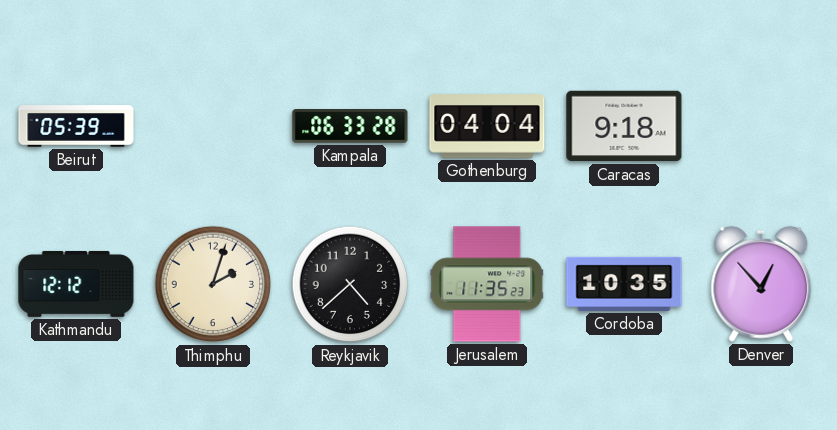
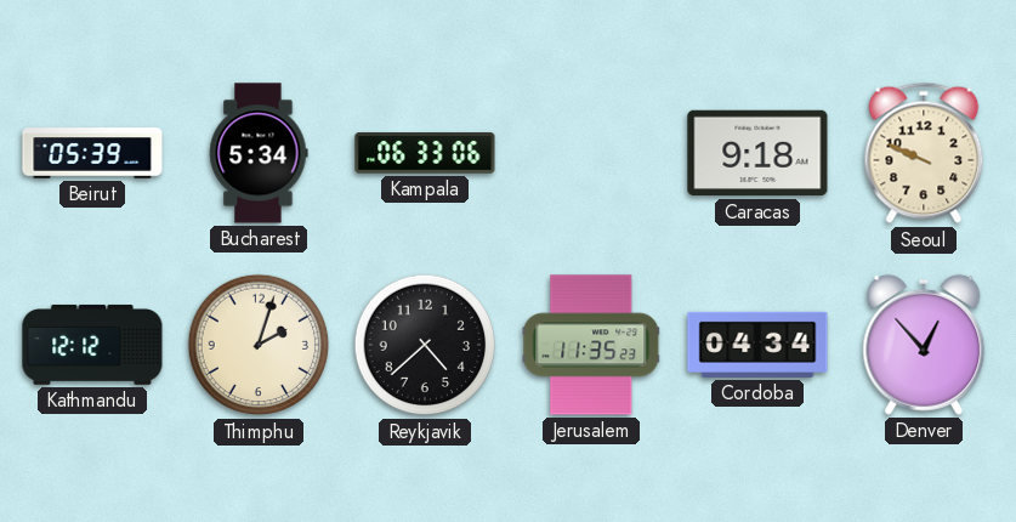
Bucharest: none -> 5:34
Kampala: 06:33:28 -> 06:33:06
Gothenburg: 04:04 -> none
Seoul: none -> 9:49
Cordoba: 10:35 -> 04:34
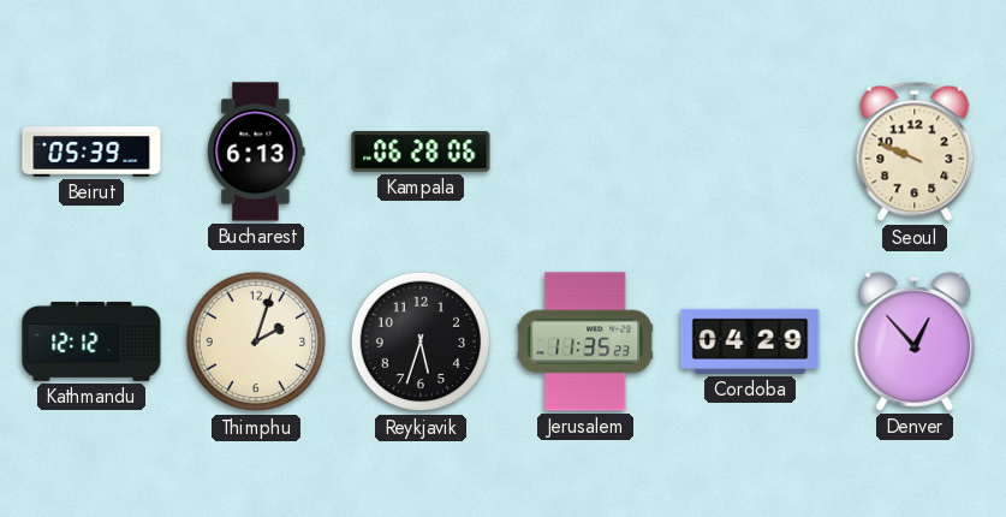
Bucharest: 5:34 -> 6:13
Kampala: 06:33 -> 06:28
Caracas: 9:18 -> none
Reykjavik: 4:38 -> 5:33
Cordoba: 04:34 -> 04:29
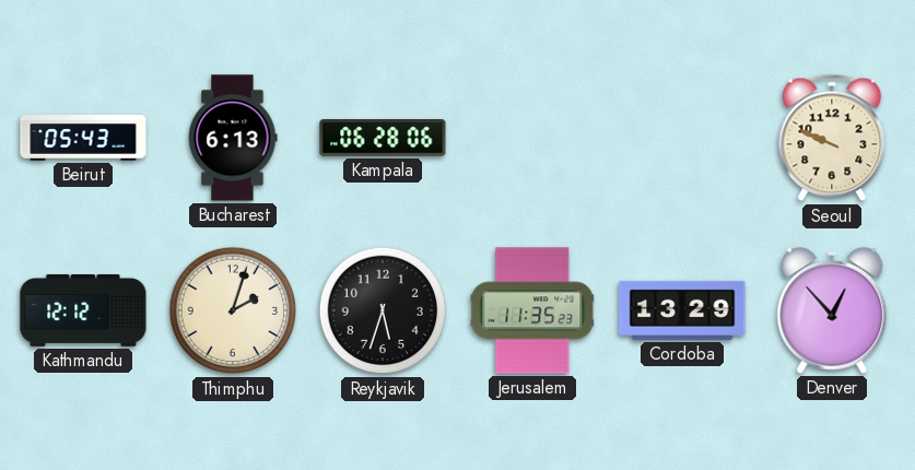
Beirut: 05:39 -> 05:43
Cordoba: 04:29 -> 13:29
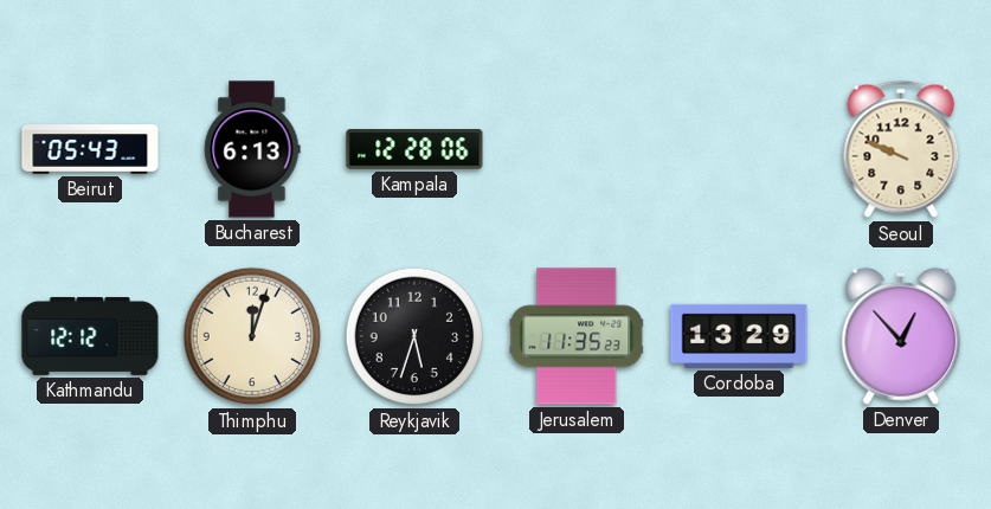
Kampala: 06:28 -> 12:28
Thimphu: 2:03 -> 12:03
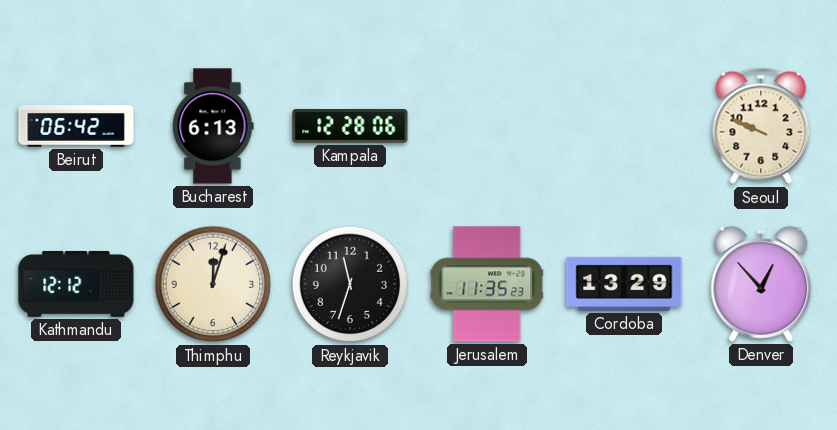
Beirut: 05:43 -> 06:42
Reykjavik: 5:33 -> 11:33
